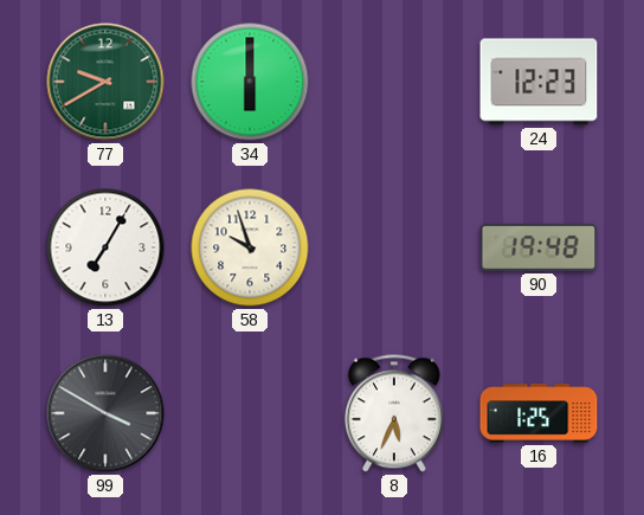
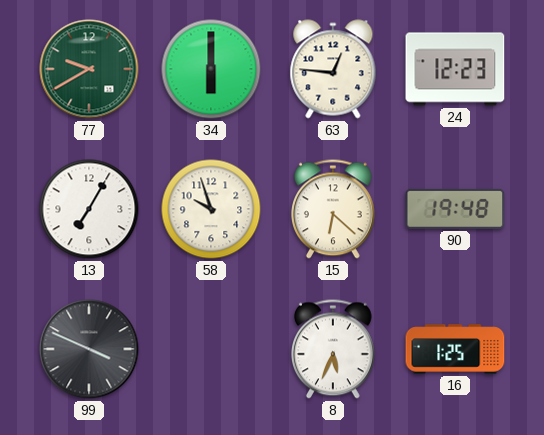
63: none -> 12:46
15: none -> 6:22
99: 3:50 -> 3:49
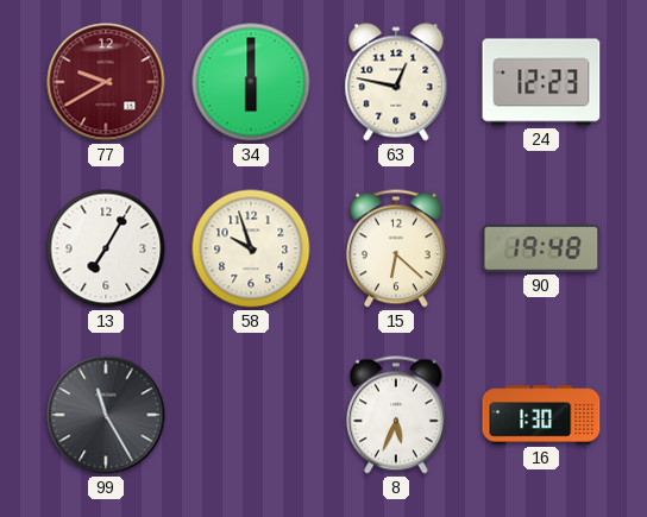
77 dial: green -> burgundy
63: 12:46 -> 12:47
99: 3:49 -> 11:25
16: 1:25 -> 1:30
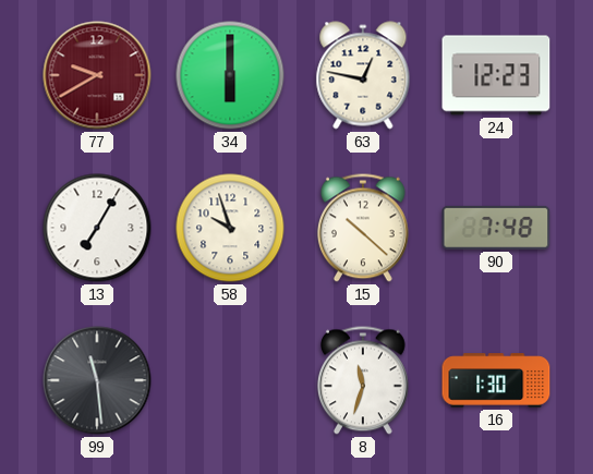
15: 6:22 -> 10:22
90: 19:48 -> 7:48
99: 11:25 -> 11:29
8: 5:34 -> 11:33
